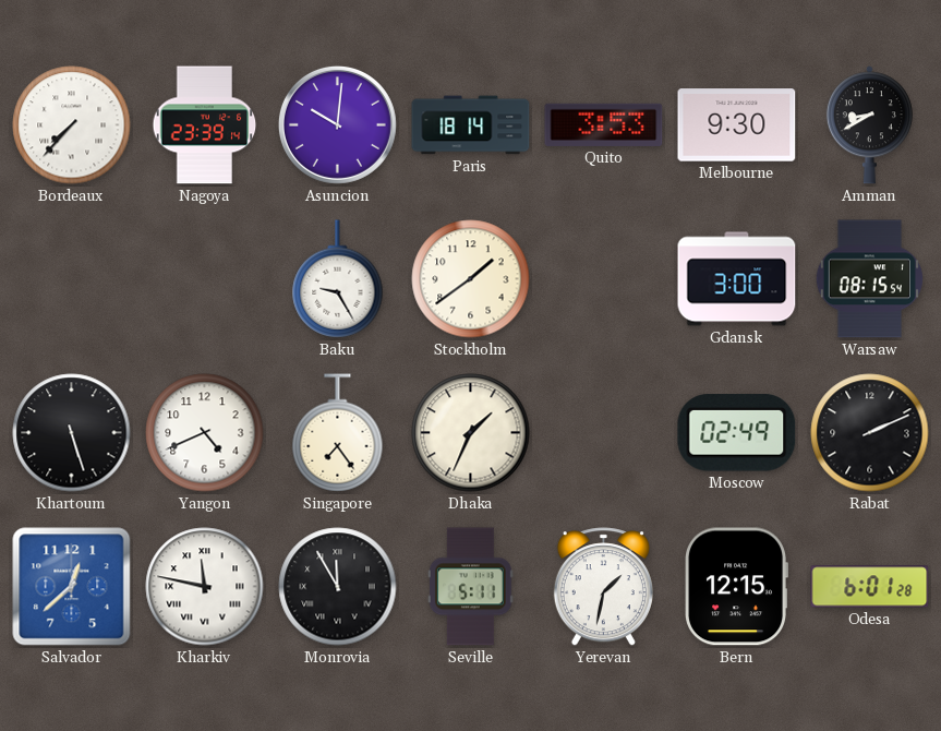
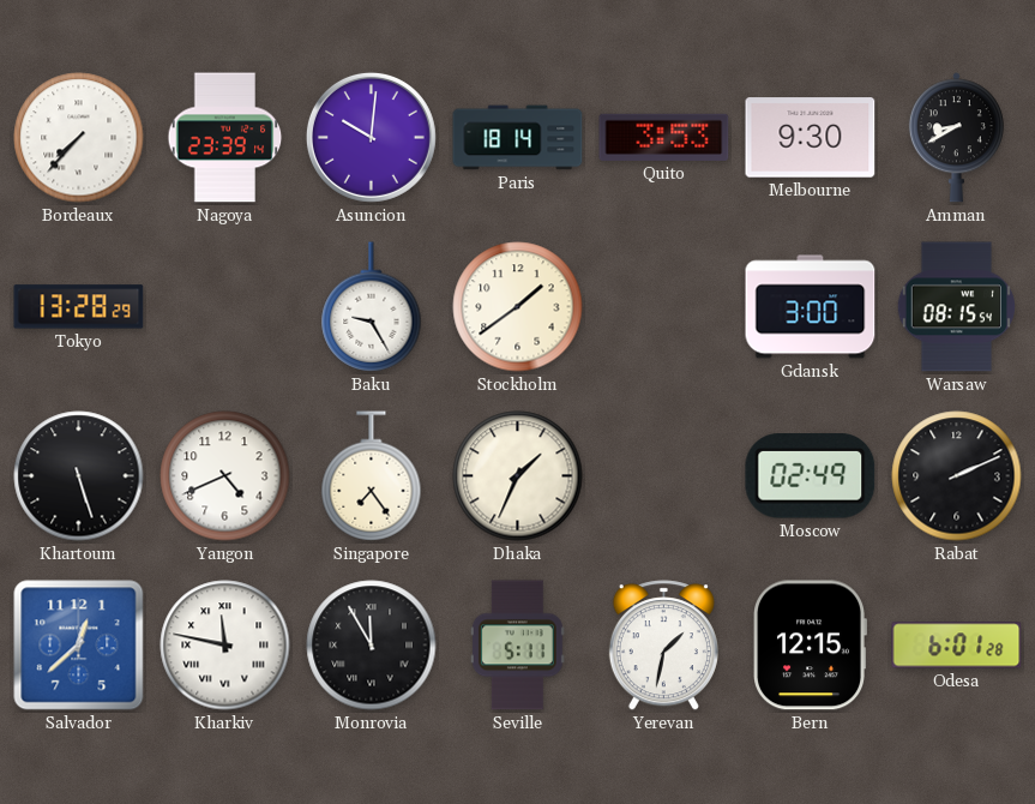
Tokyo: none -> 13:28
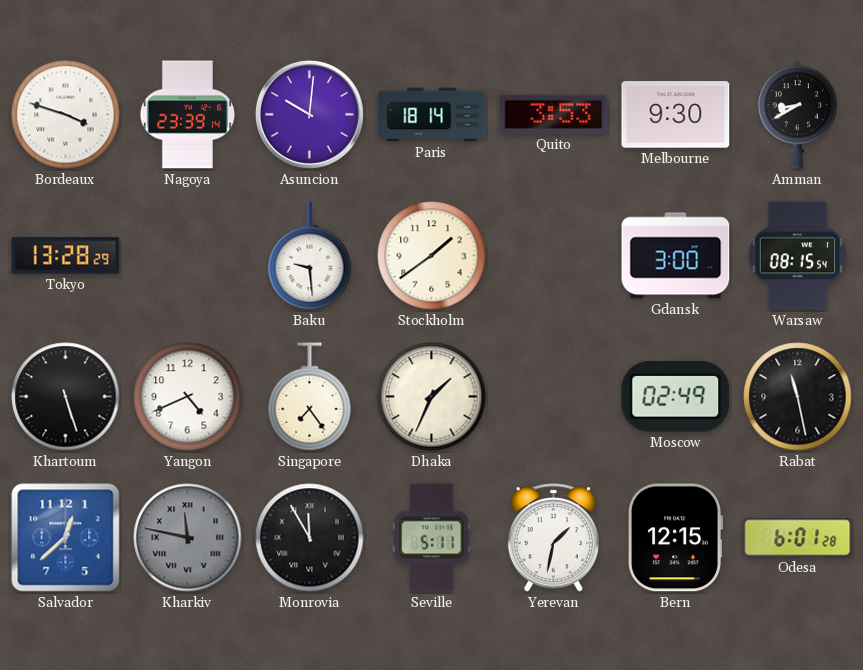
Bordeaux: 7:37 -> 3:48
Baku: 9:25 -> 9:29
Rabat: 2:11 -> 11:28
Kharkiv dial: white -> grey
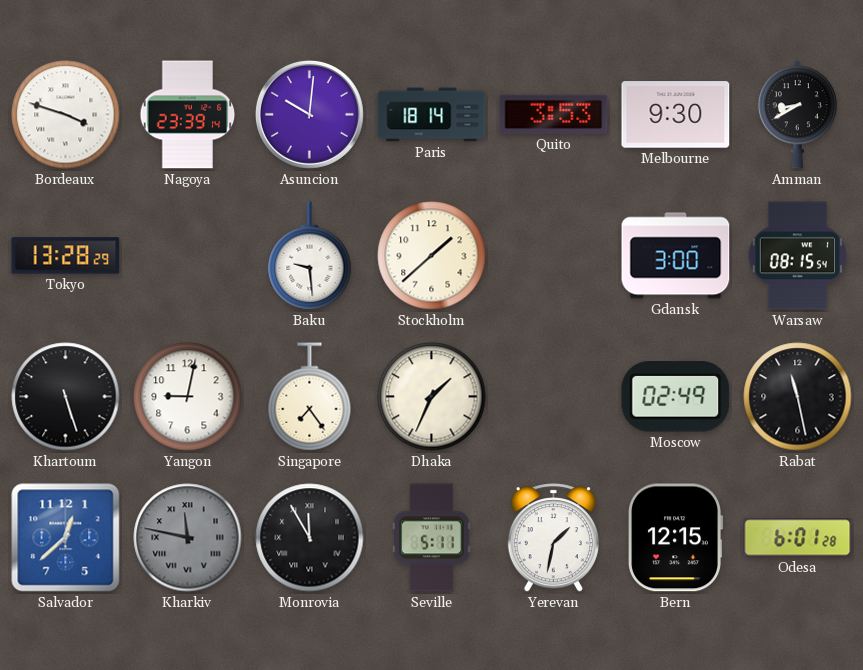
Stockholm: 1:39 -> 1:38
Yangon: 4:41 -> 9:02
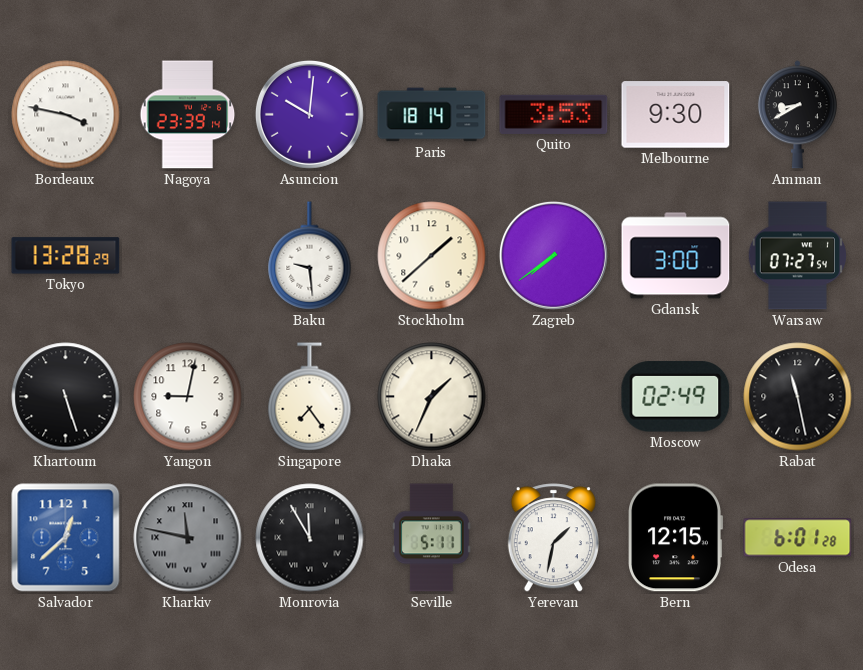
Bordeaux: 3:48 -> 3:47
Zagreb: none -> 7:39
Warsaw: 08:15 -> 07:27
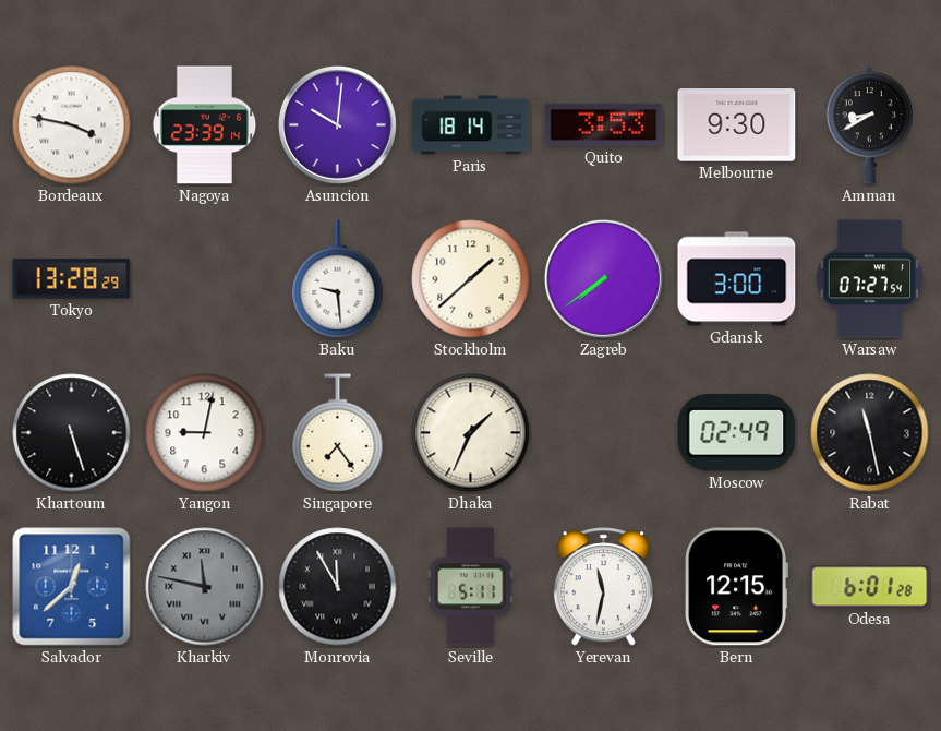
Yerevan: 1:32 -> 11:32
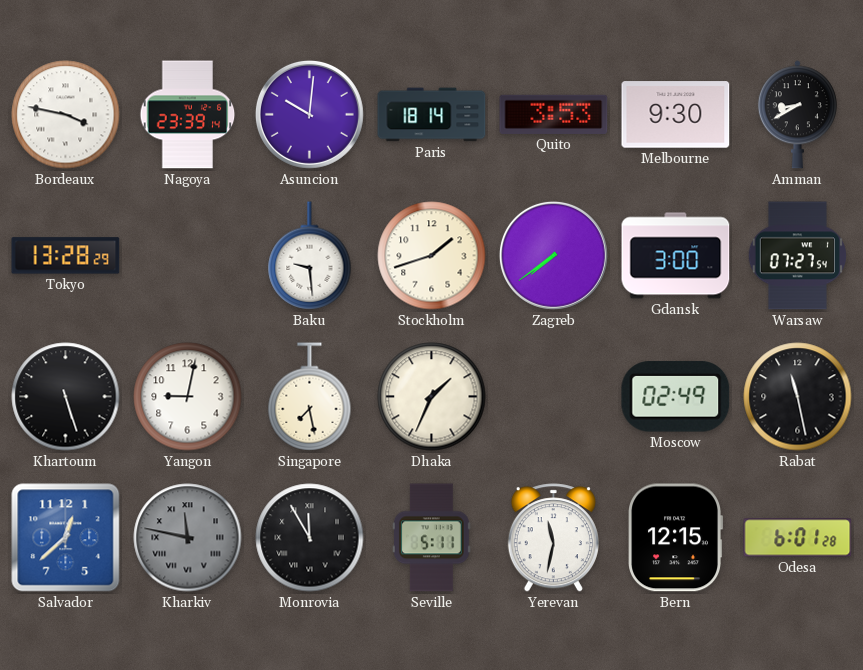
Stockholm: 1:38 -> 1:42
Singapore: 7:24 -> 7:28
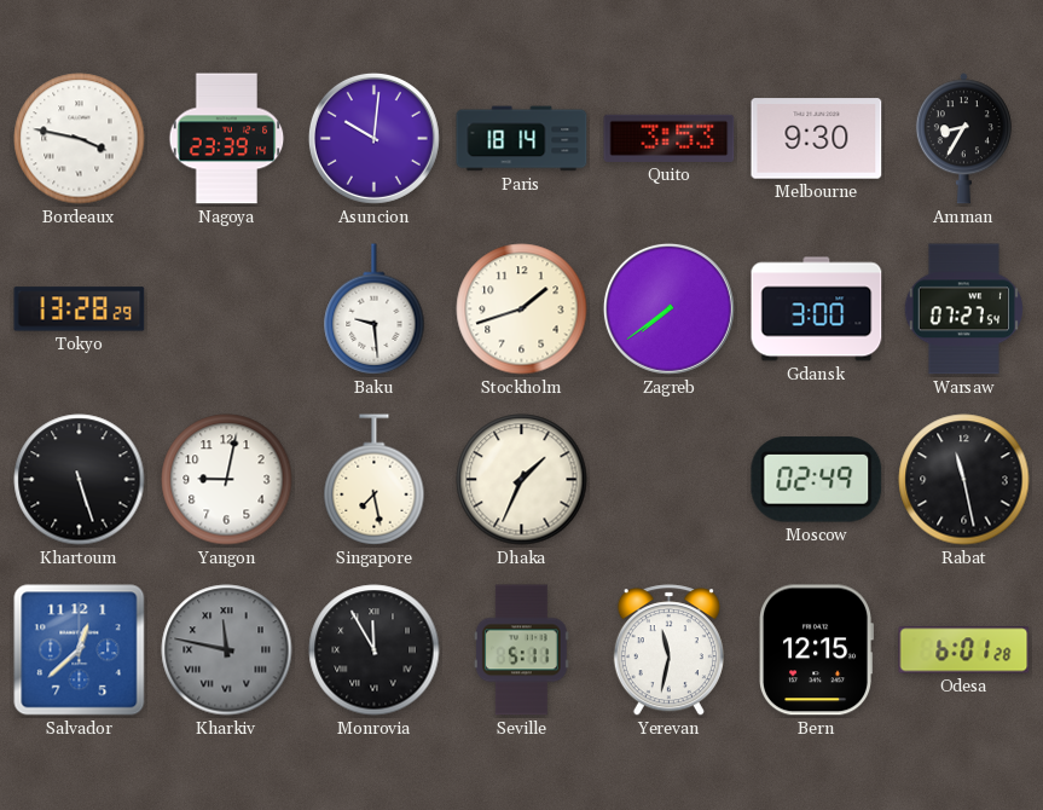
Amman: 8:40 -> 8:35
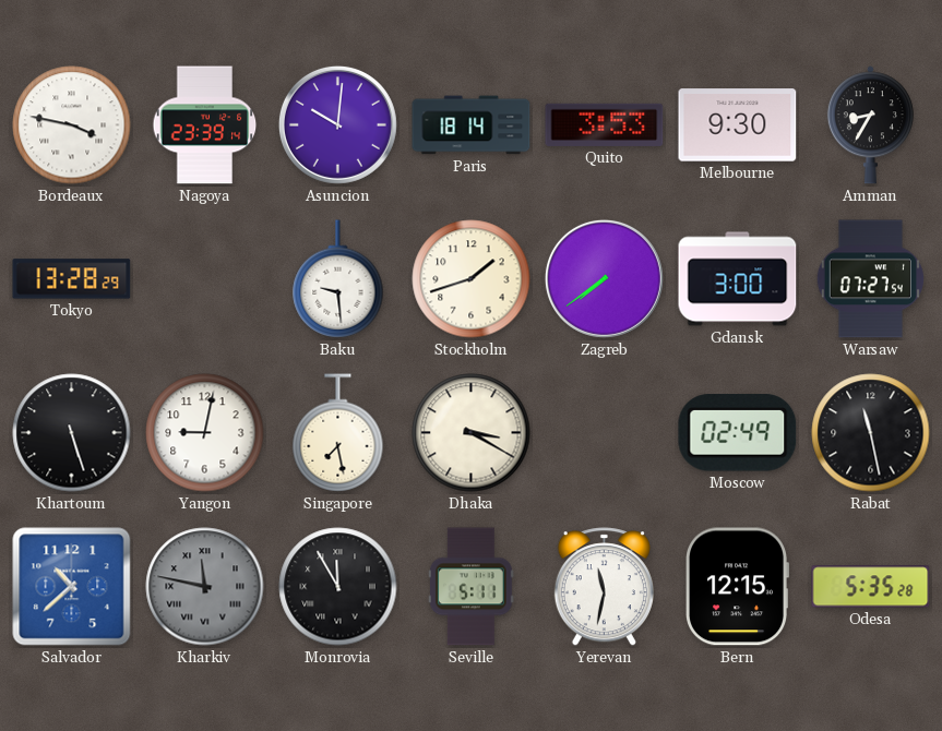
Dhaka: 1:34 -> 3:20
Salvador: 12:38 -> 10:38
Odesa: 6:01 -> 5:35
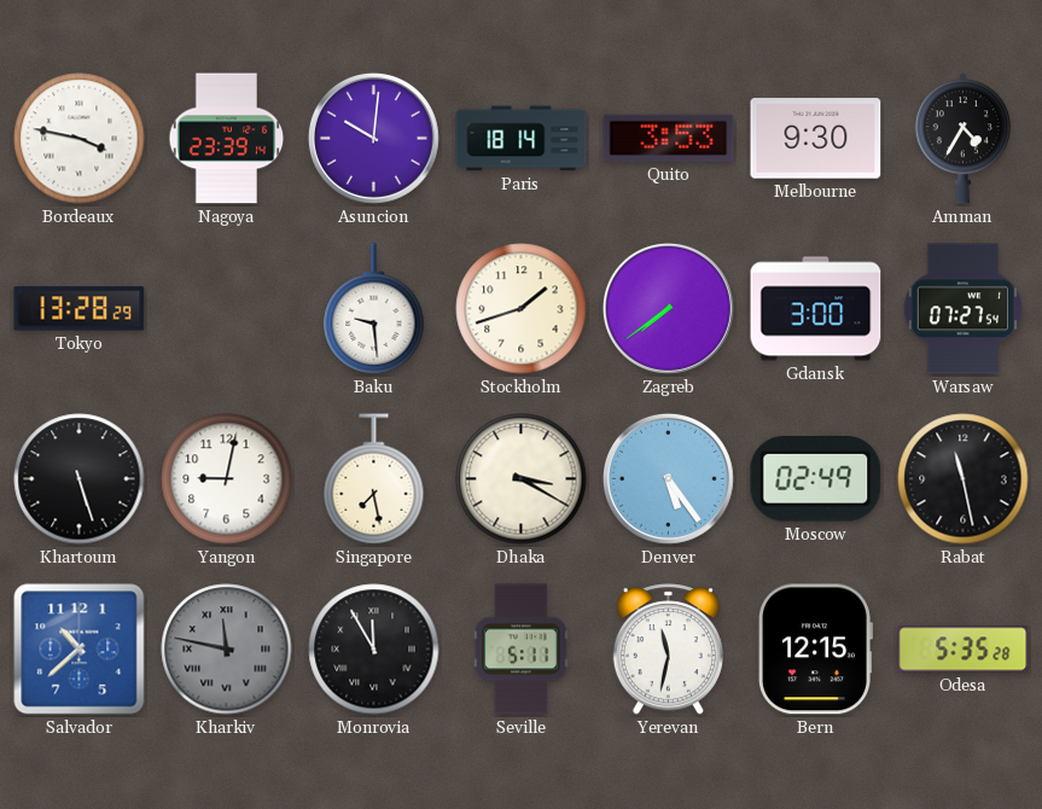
Amman: 8:35 -> 4:35
Denver: none -> 5:24
